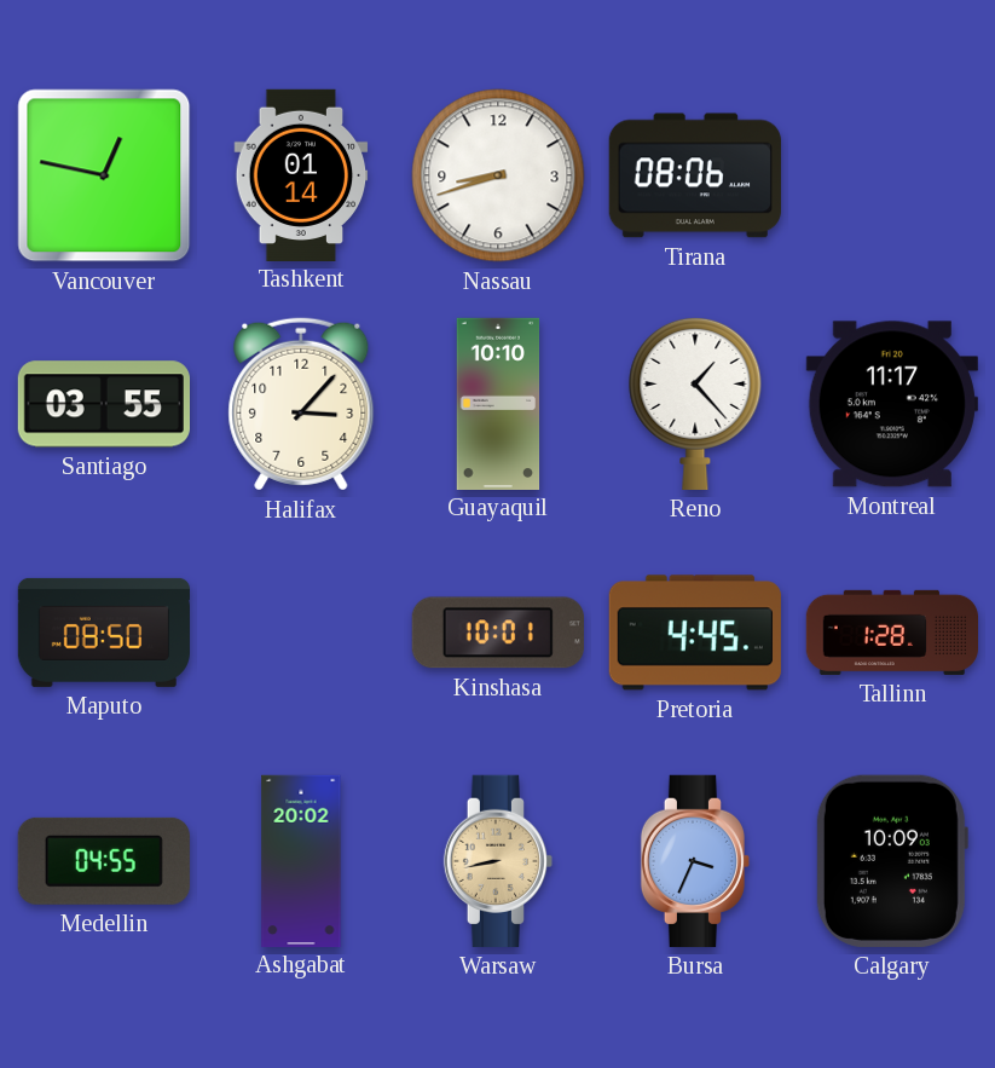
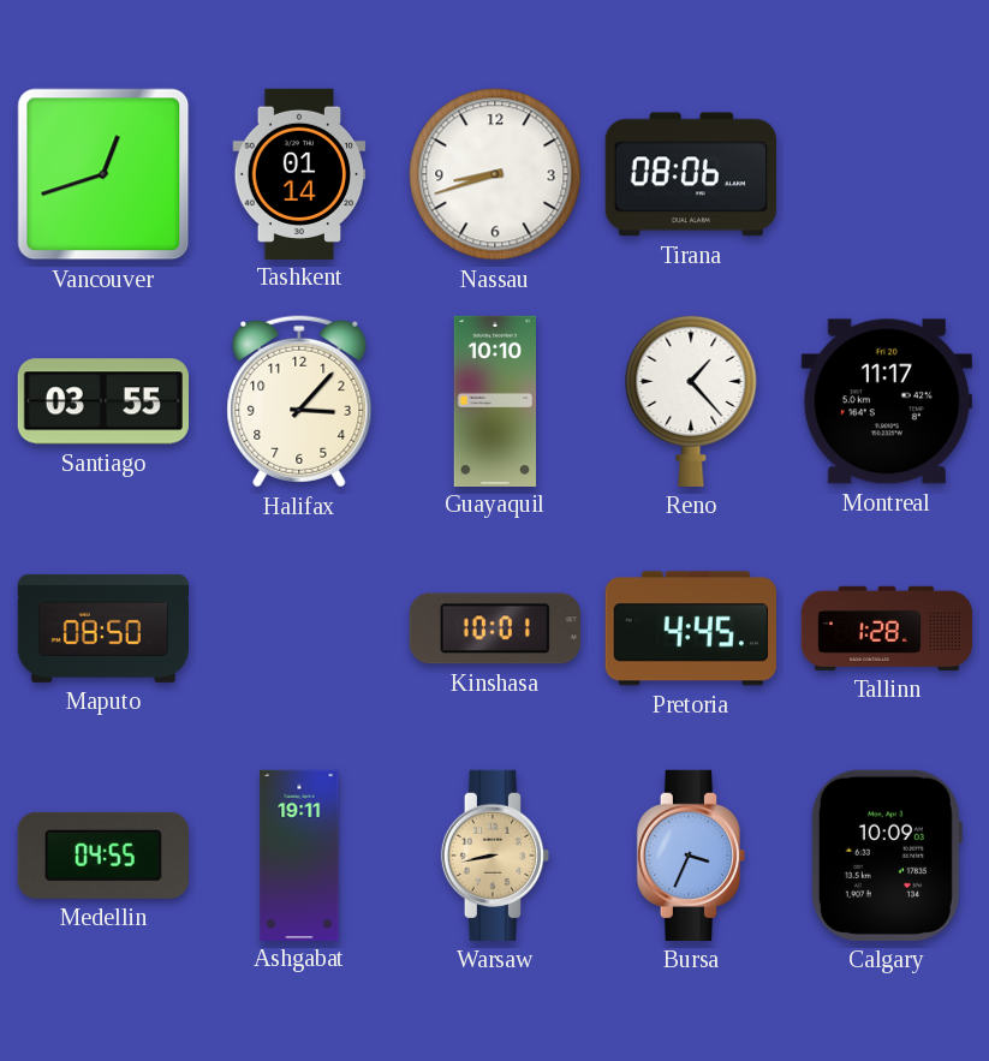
Vancouver: 12:47 -> 12:42
Ashgabat: 20:02 -> 19:11
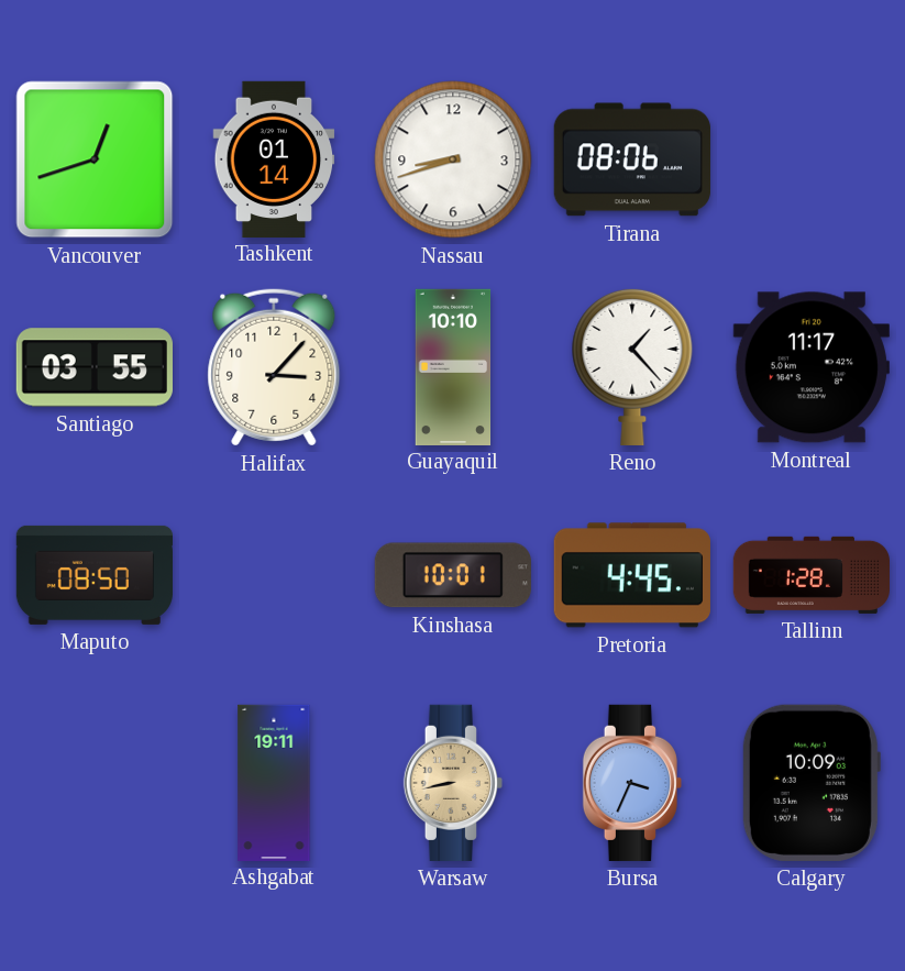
Medellin: 04:55 -> none
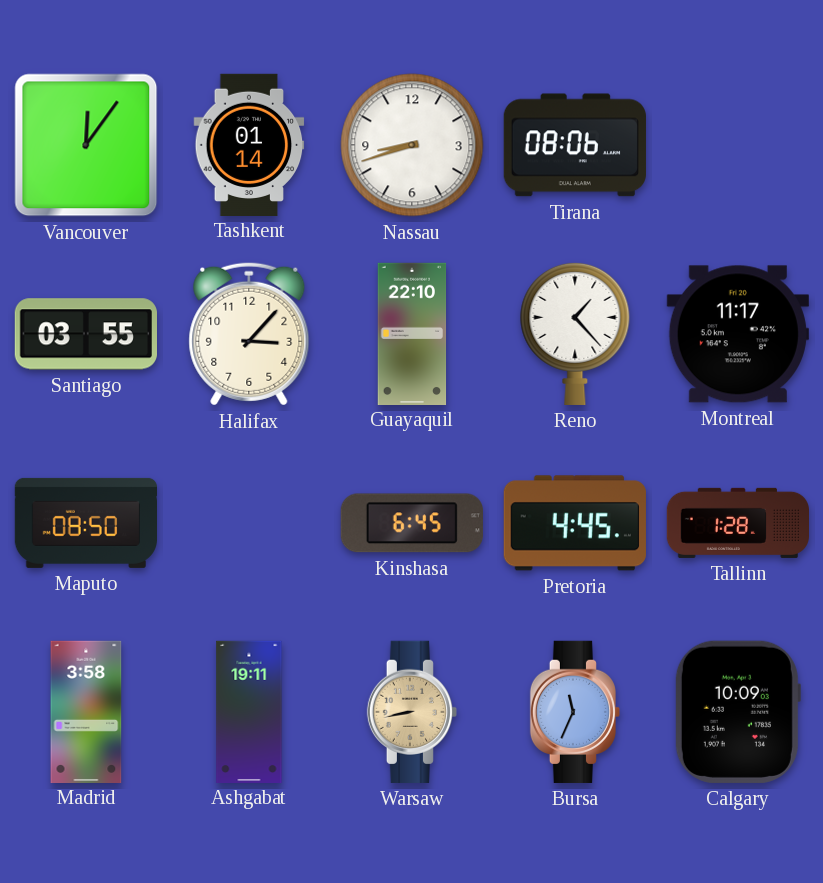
Vancouver: 12:42 -> 12:06
Guayaquil: 10:10 -> 22:10
Kinshasa: 10:01 -> 6:45
Madrid: none -> 3:58
Bursa: 3:34 -> 11:34
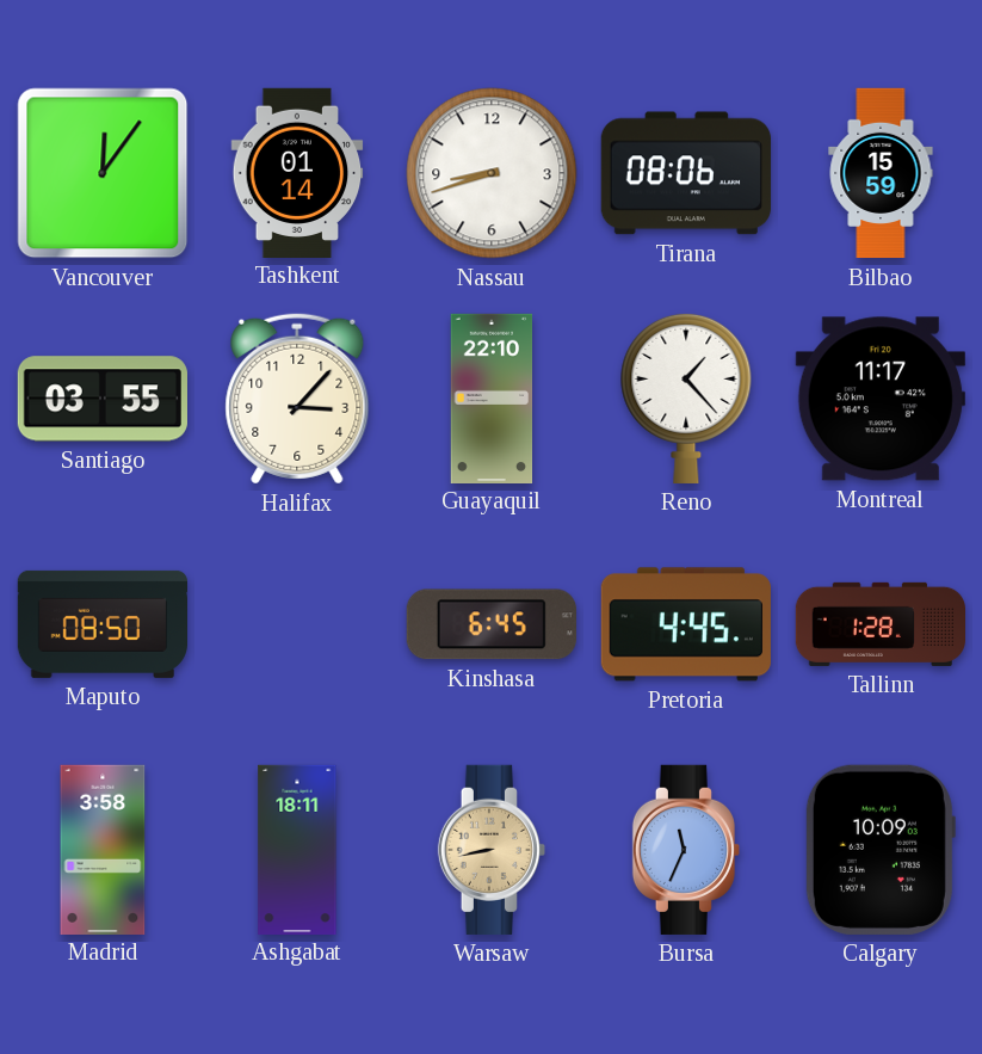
Bilbao: none -> 15:59
Ashgabat: 19:11 -> 18:11
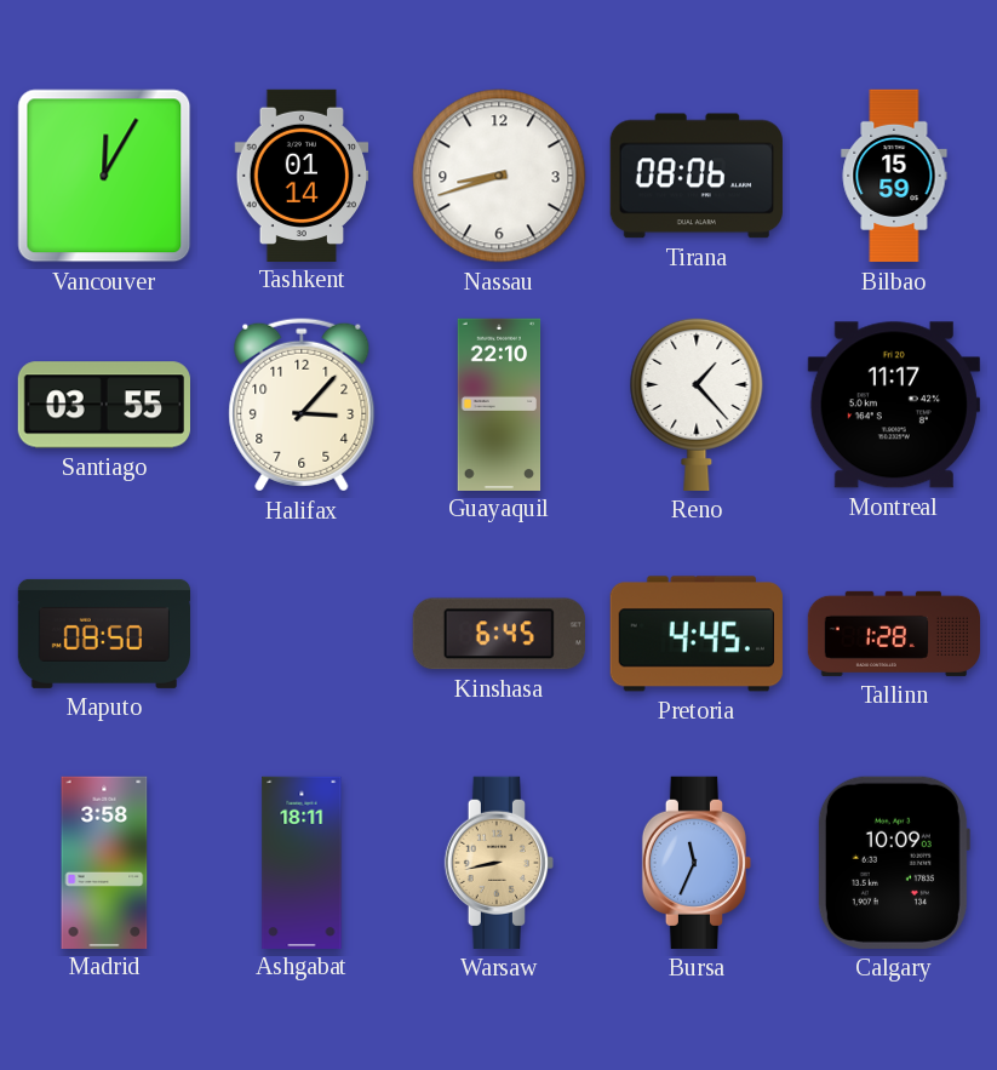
Vancouver: 12:06 -> 12:05
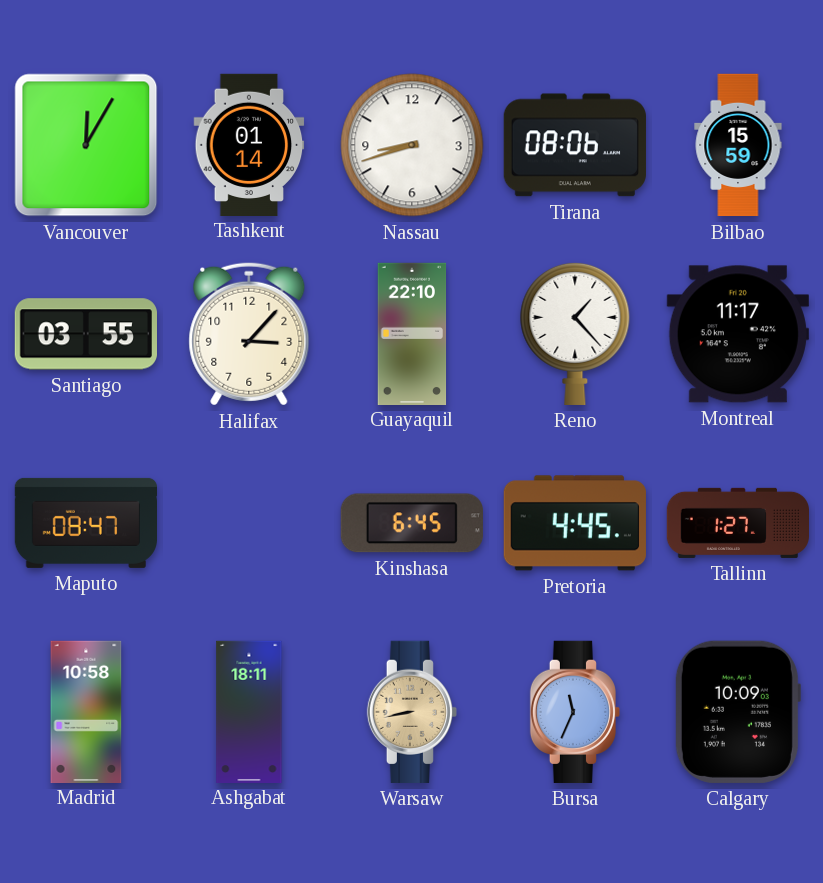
Maputo: 08:50 -> 08:47
Tallinn: 1:28 -> 1:27
Madrid: 3:58 -> 10:58
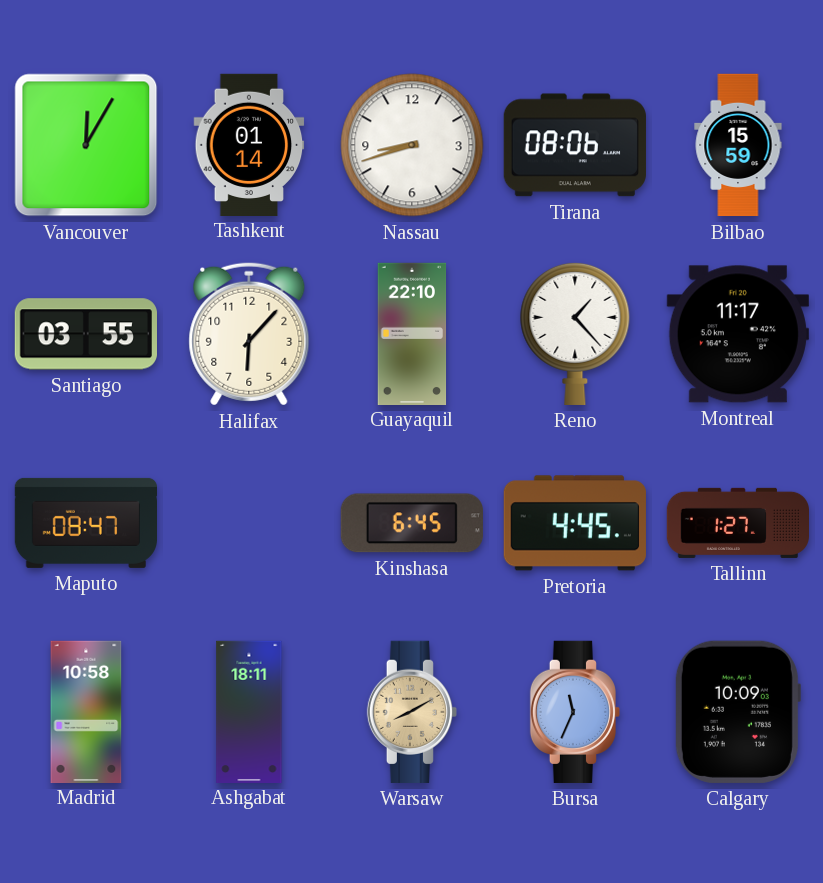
Halifax: 3:07 -> 6:07
Warsaw: 8:43 -> 8:10
